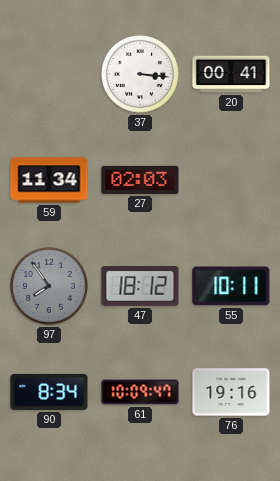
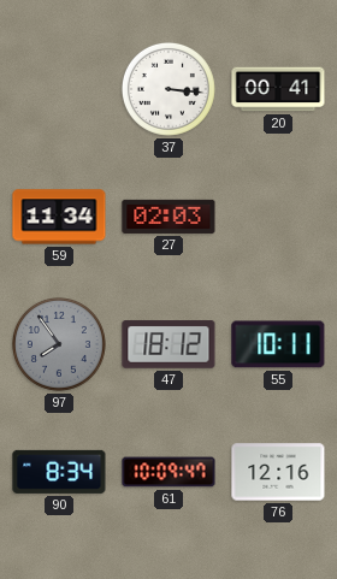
76: 19:16 -> 12:16
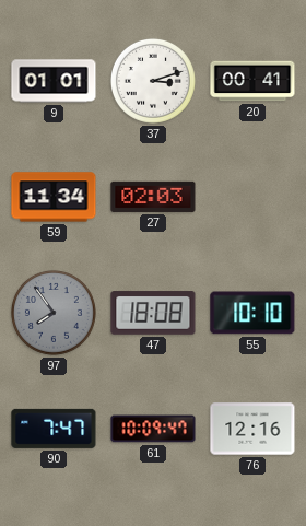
9: none -> 01:01
37: 3:16 -> 3:12
47: 18:12 -> 18:08
55: 10:11 -> 10:10
90: 8:34 -> 7:47
